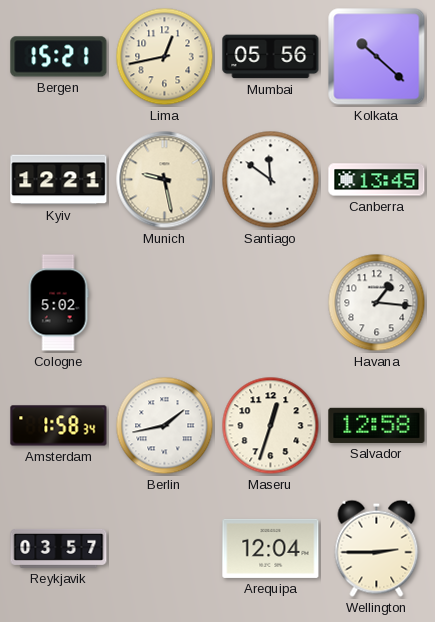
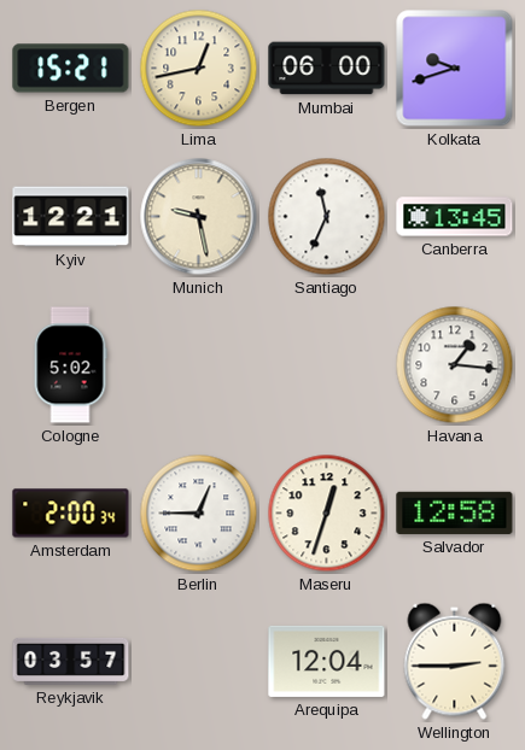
Mumbai: 05:56 -> 06:00
Kolkata: 10:22 -> 9:42
Santiago: 11:51 -> 11:34
Amsterdam: 1:58 -> 2:00
Berlin: 1:43 -> 12:45
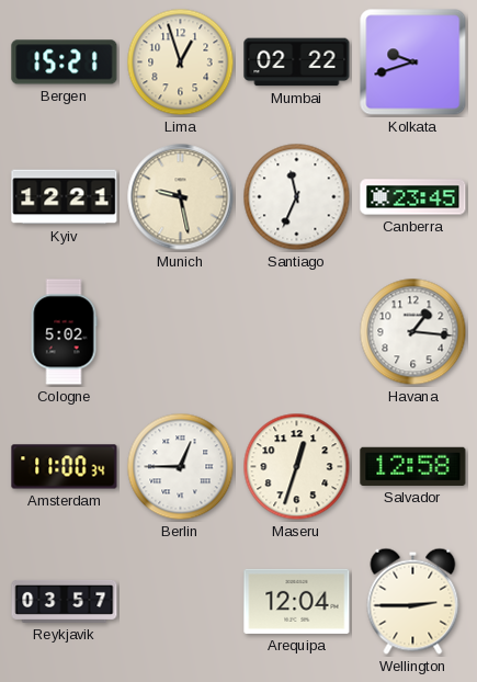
Lima: 12:43 -> 12:57
Mumbai: 06:00 -> 02:22
Canberra: 13:45 -> 23:45
Amsterdam: 2:00 -> 11:00
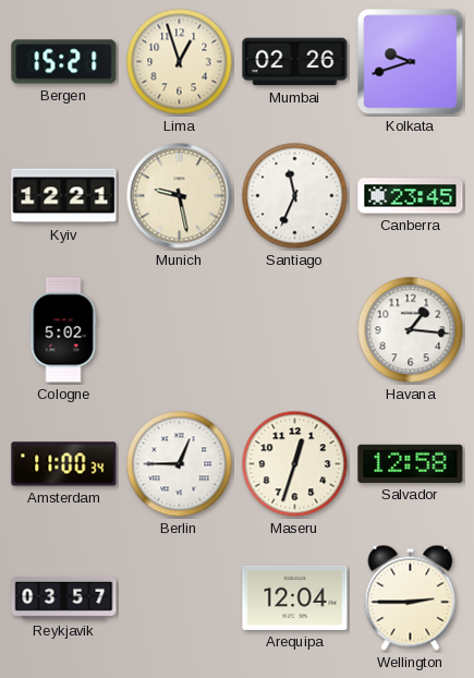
Mumbai: 02:22 -> 02:26
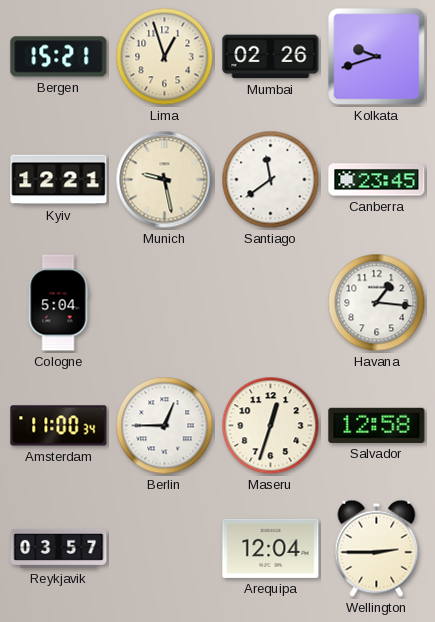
Santiago: 11:34 -> 11:39
Cologne: 5:02 -> 5:04
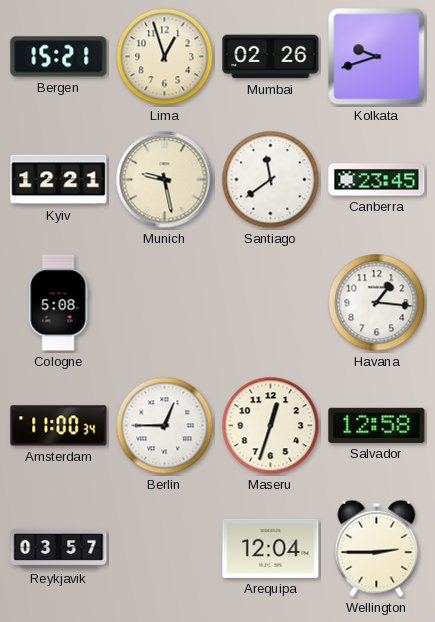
Cologne: 5:04 -> 5:08
